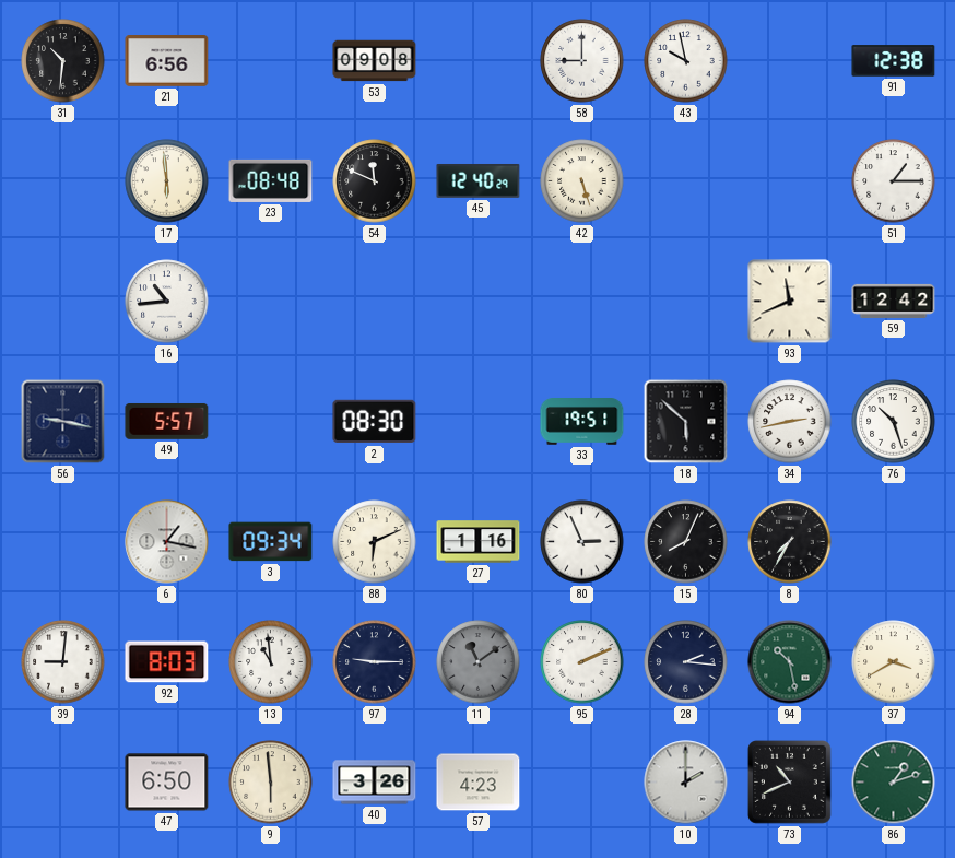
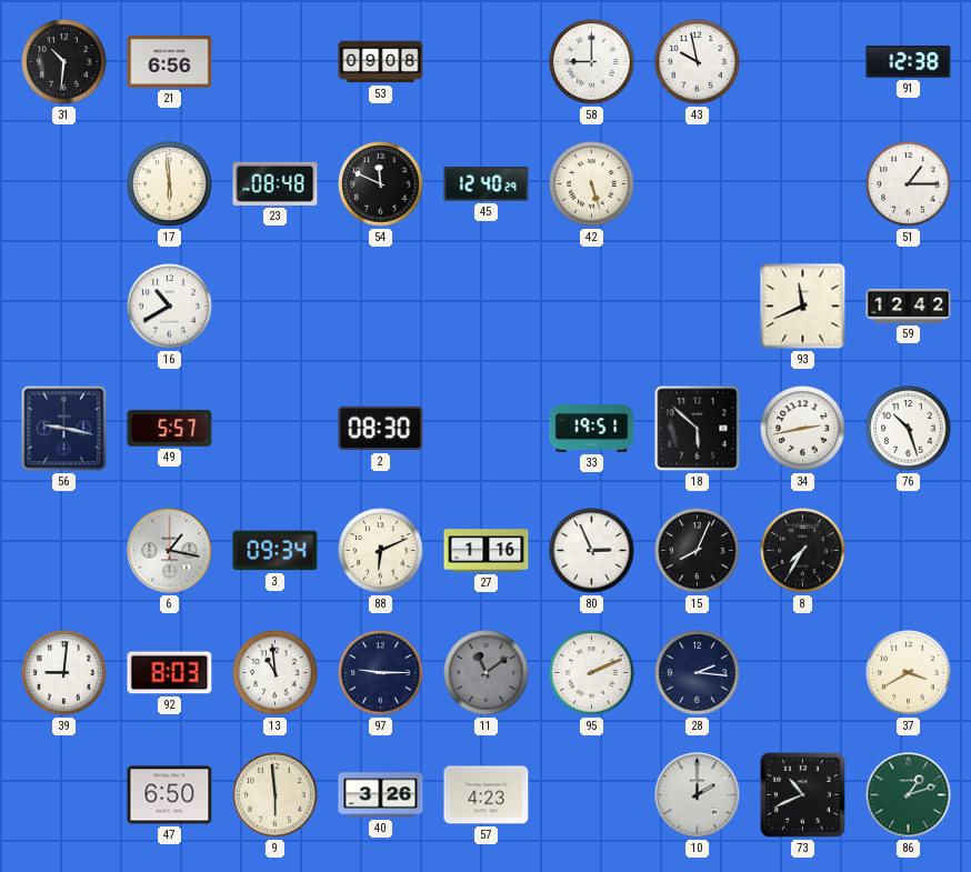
16: 10:44 -> 10:40
94: 10:28 -> none
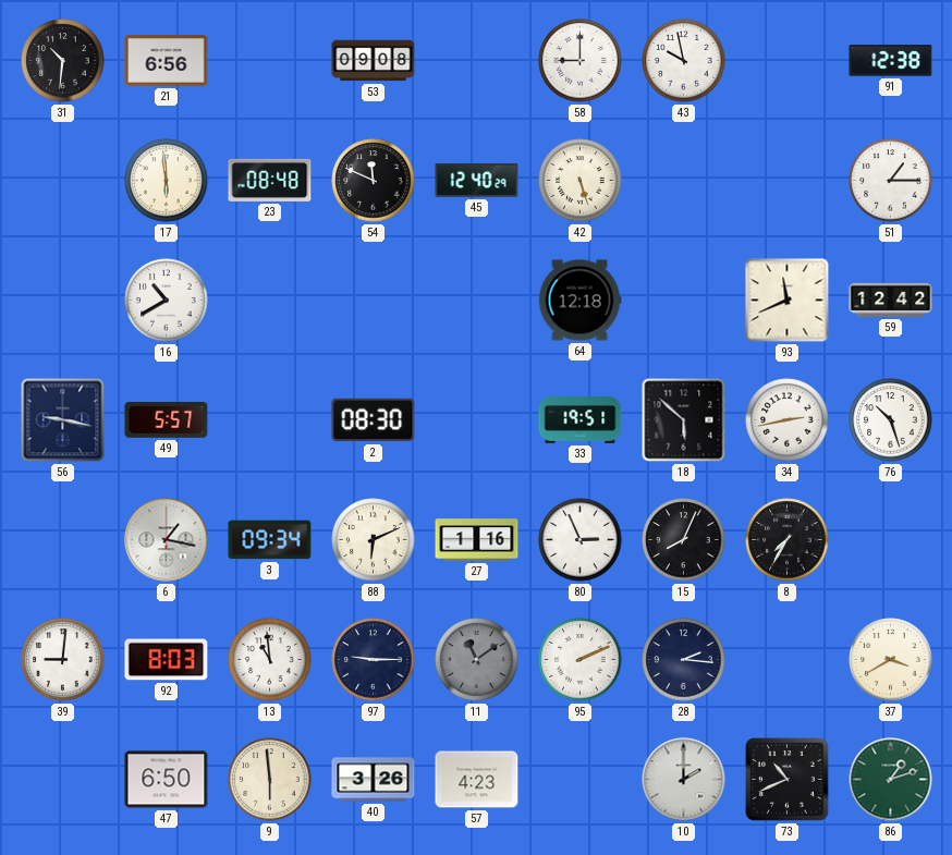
64: none -> 12:18
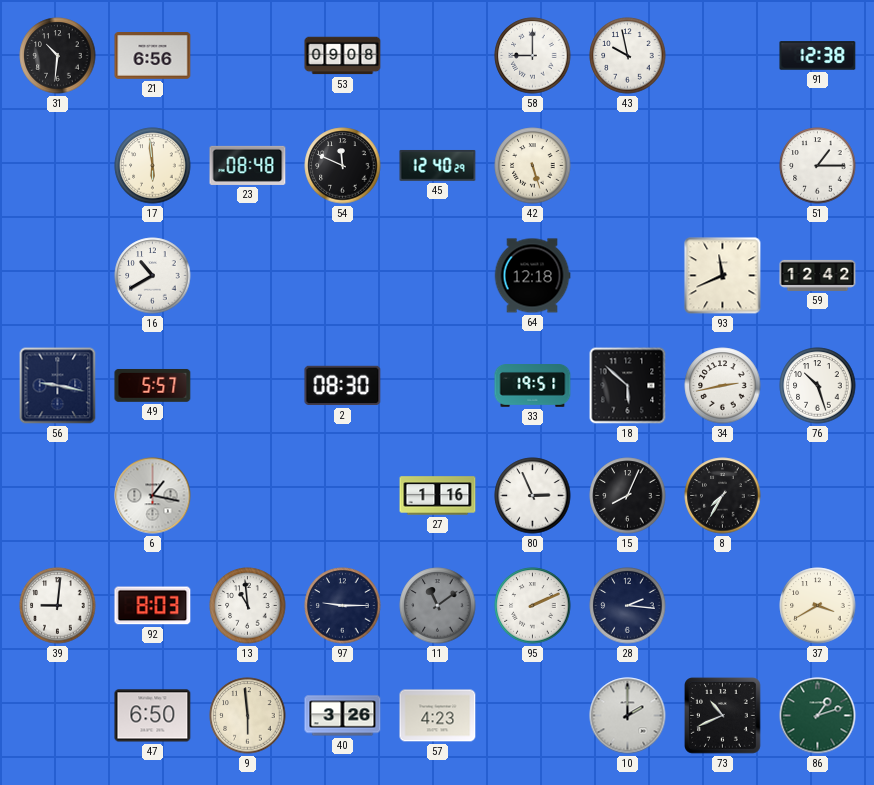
3: 09:34 -> none
88: 6:11 -> none
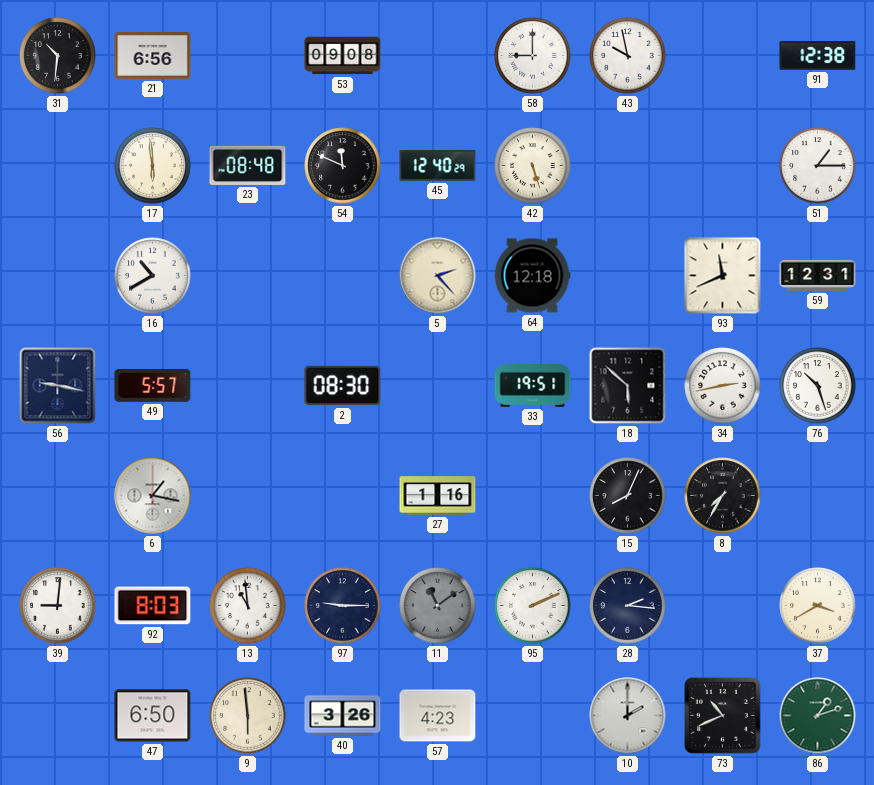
5: none -> 2:23
59: 12:42 -> 12:31
80: 2:56 -> none
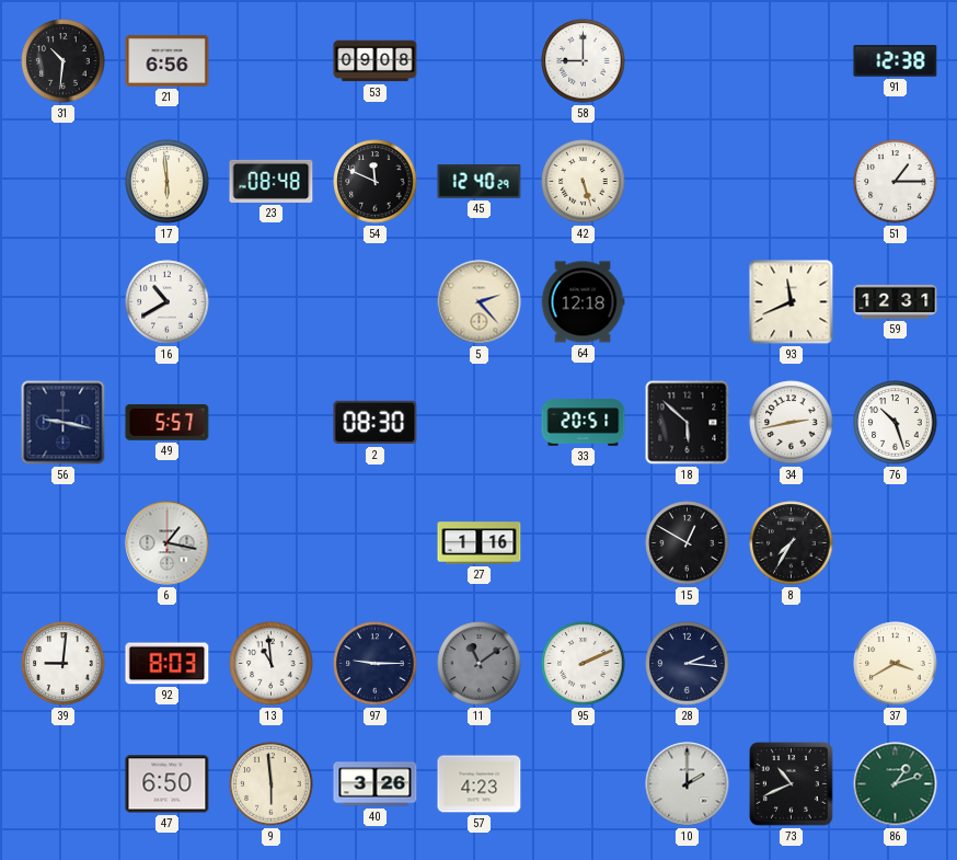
43: 9:58 -> none
33: 19:51 -> 20:51
15: 8:04 -> 12:50
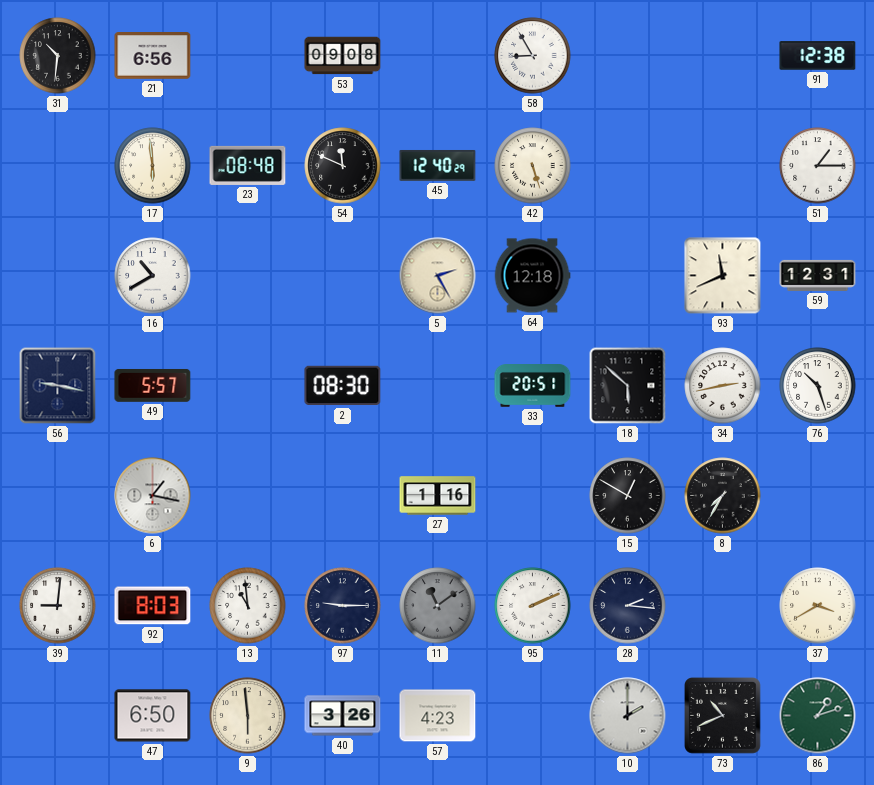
58: 9:00 -> 8:55
5: 2:23 -> 2:25
